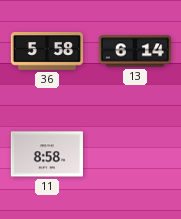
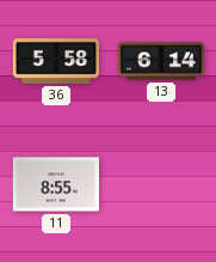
11: 8:58 -> 8:55
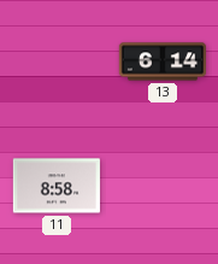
36: 5:58 -> none
11: 8:55 -> 8:58
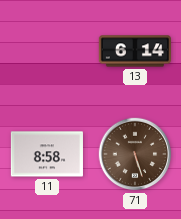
71: none -> 5:27
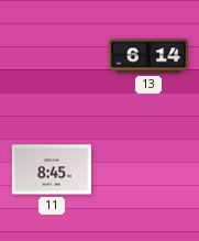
11: 8:58 -> 8:45
71: 5:27 -> none
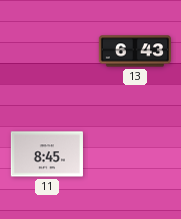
13: 6:14 -> 6:43
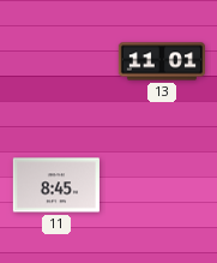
13: 6:43 -> 11:01
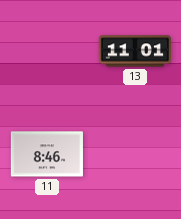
11: 8:45 -> 8:46
